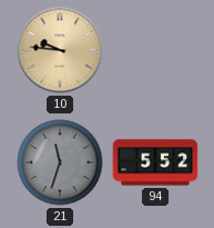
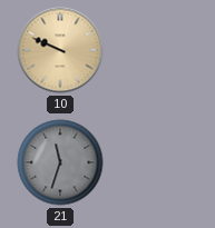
10: 9:46 -> 9:49
94: 5:52 -> none
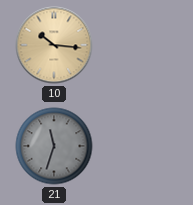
10: 9:49 -> 10:16
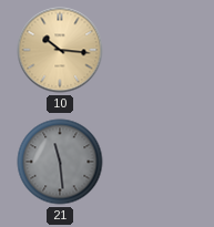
21: 11:33 -> 11:29
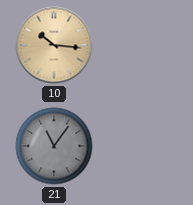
21: 11:29 -> 11:06
